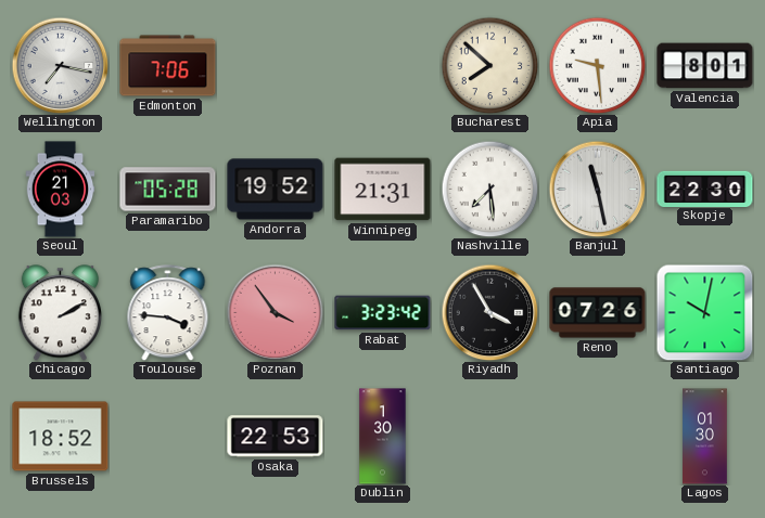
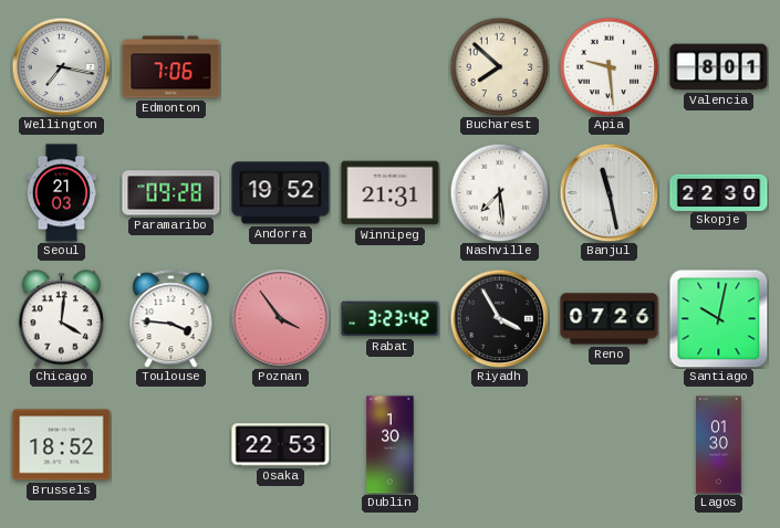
Paramaribo: 05:28 -> 09:28
Chicago: 2:10 -> 4:01
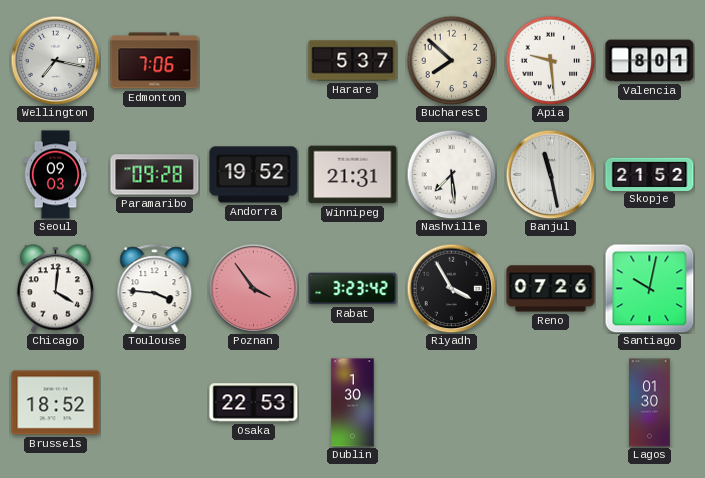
Harare: none -> 5:37
Seoul: 21:03 -> 09:03
Skopje: 22:30 -> 21:52
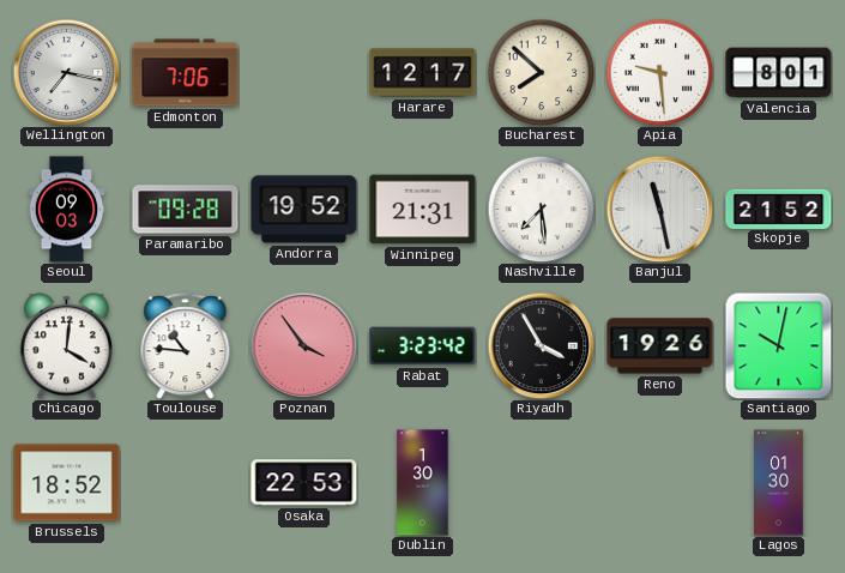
Harare: 5:37 -> 12:17
Toulouse: 3:46 -> 10:46
Reno: 07:26 -> 19:26
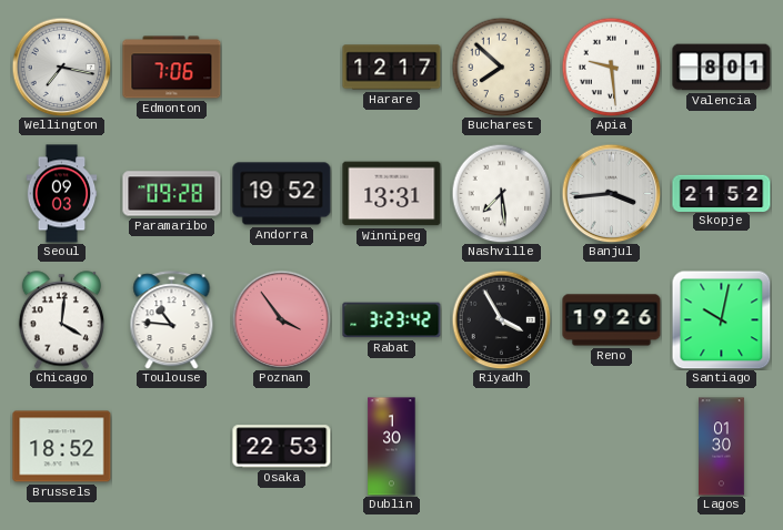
Winnipeg: 21:31 -> 13:31
Banjul: 11:28 -> 3:44
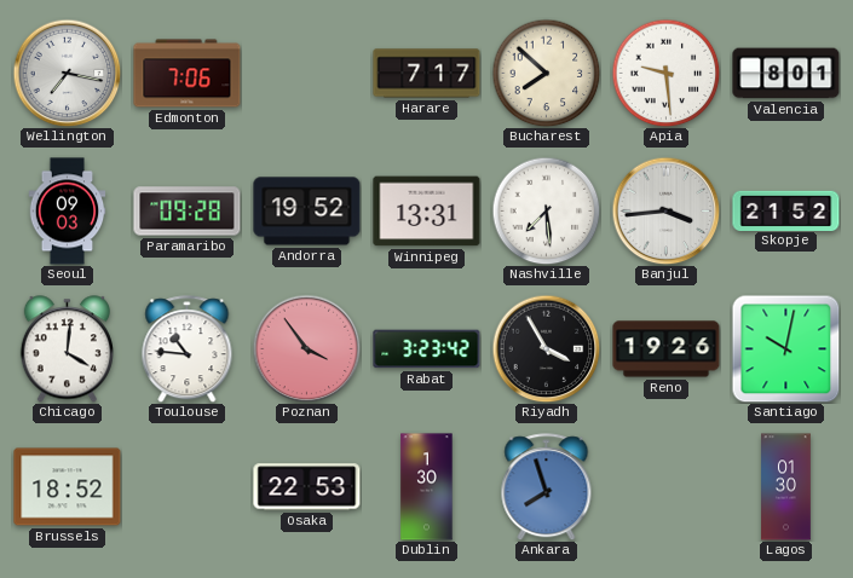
Harare: 12:17 -> 7:17
Ankara: none -> 7:57
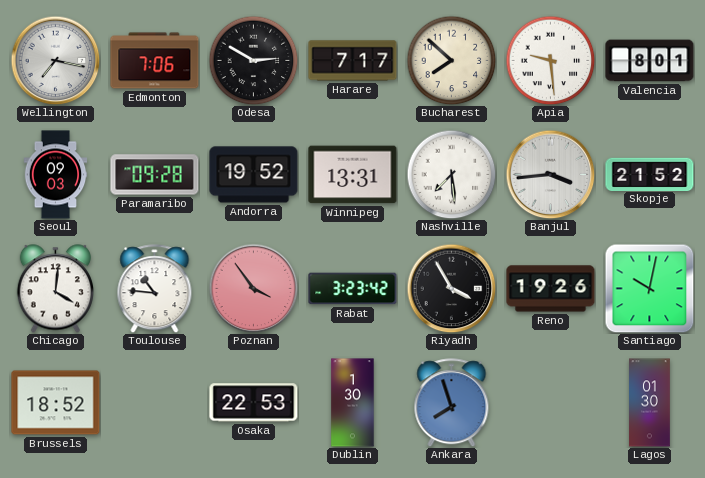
Odesa: none -> 2:50
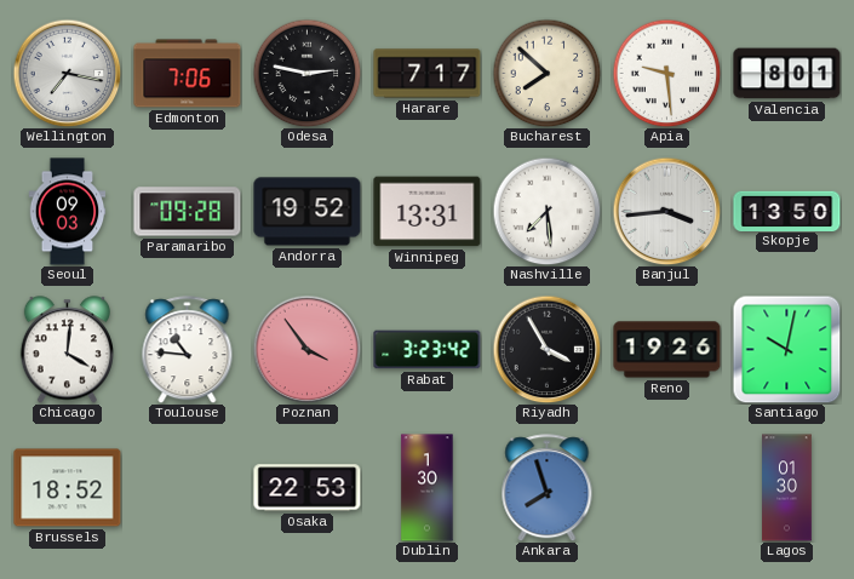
Odesa: 2:50 -> 2:47
Skopje: 21:52 -> 13:50
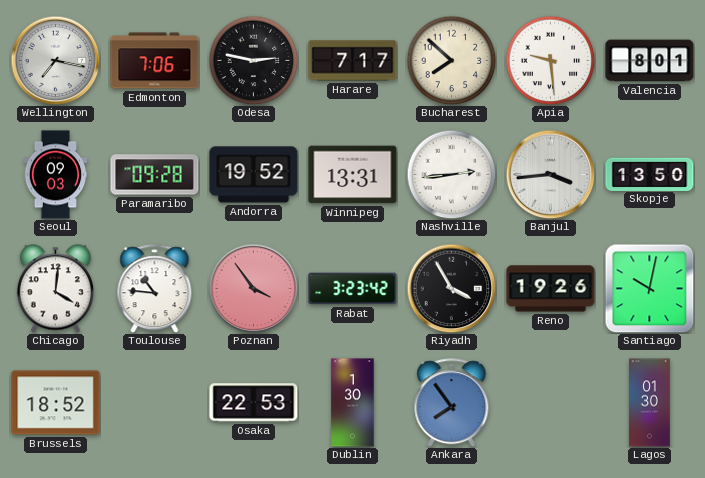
Nashville: 7:29 -> 2:44
Ankara: 7:57 -> 7:54
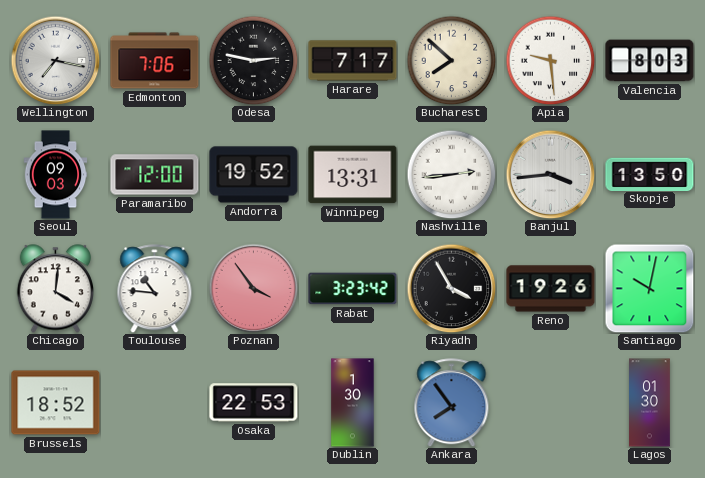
Valencia: 8:01 -> 8:03
Paramaribo: 09:28 -> 12:00
